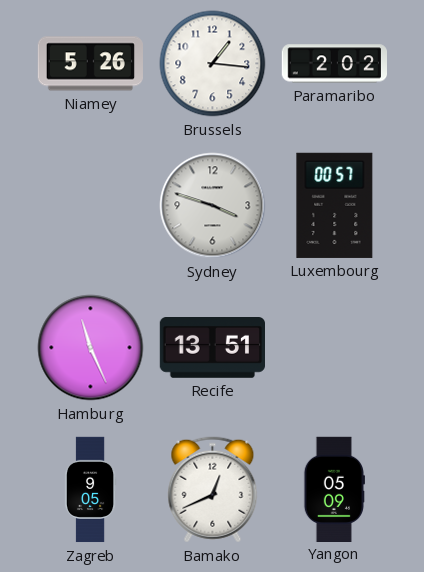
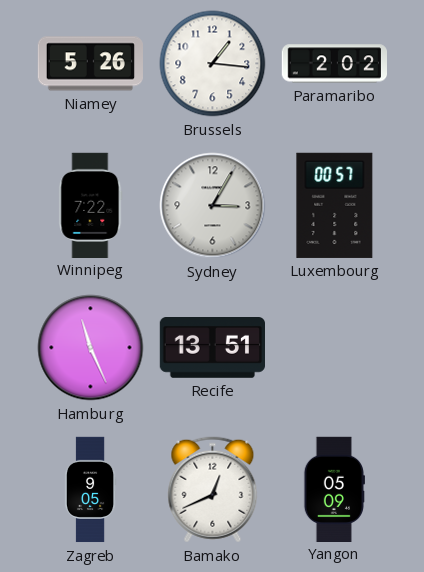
Winnipeg: none -> 7:22
Sydney: 3:48 -> 3:05
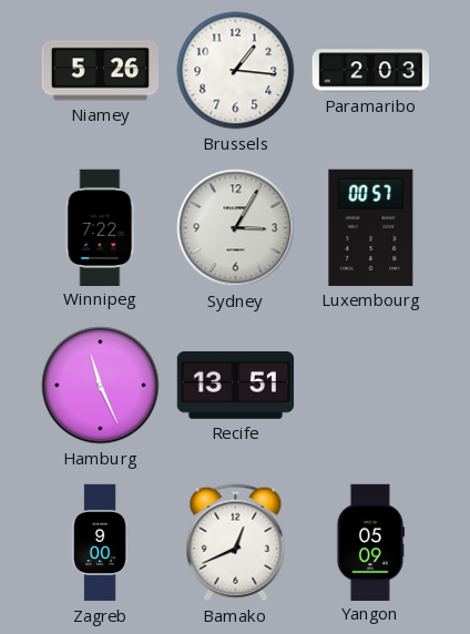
Paramaribo: 2:02 -> 2:03
Zagreb: 9:05 -> 9:00
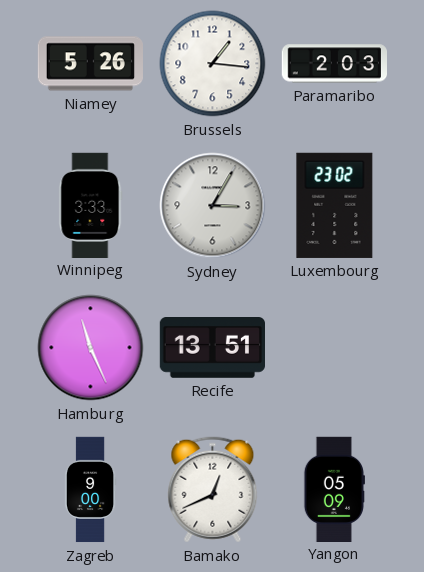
Winnipeg: 7:22 -> 3:33
Luxembourg: 00:57 -> 23:02
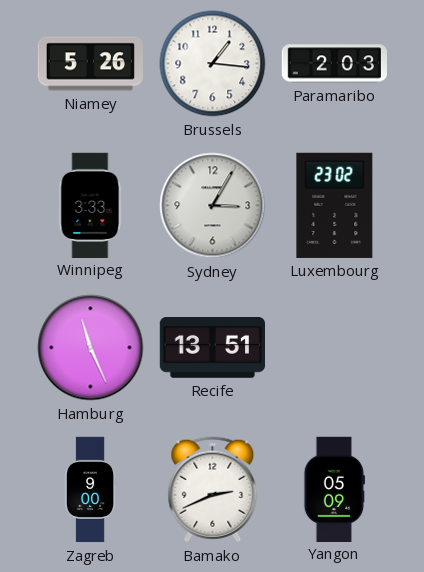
Bamako: 12:41 -> 2:41
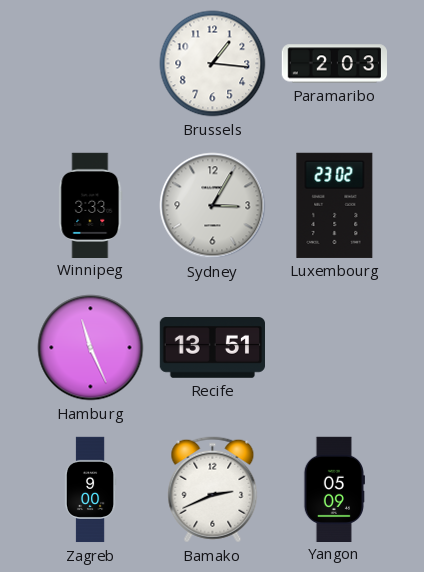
Niamey: 5:26 -> none
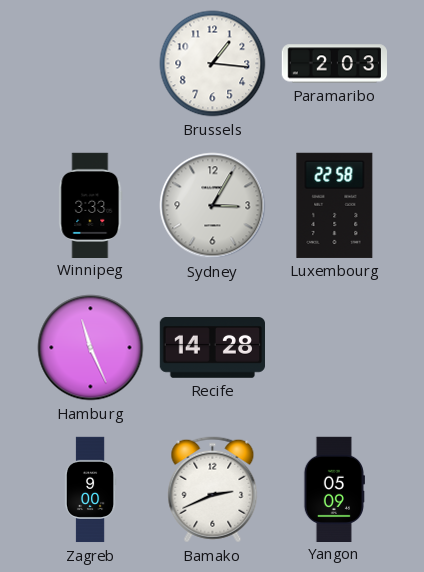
Luxembourg: 23:02 -> 22:58
Recife: 13:51 -> 14:28
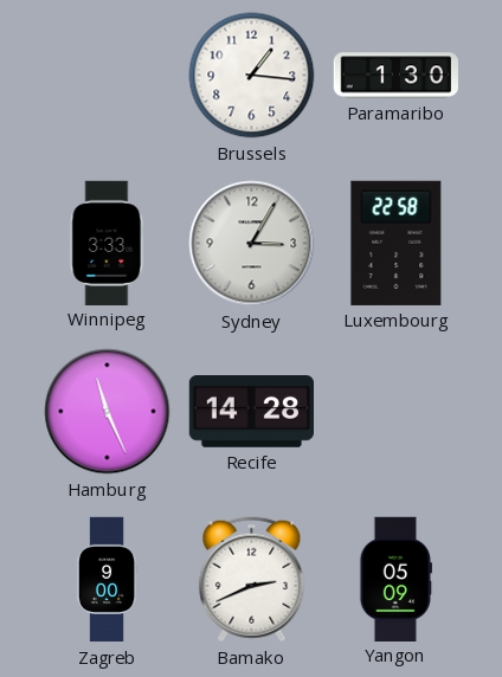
Paramaribo: 2:03 -> 1:30
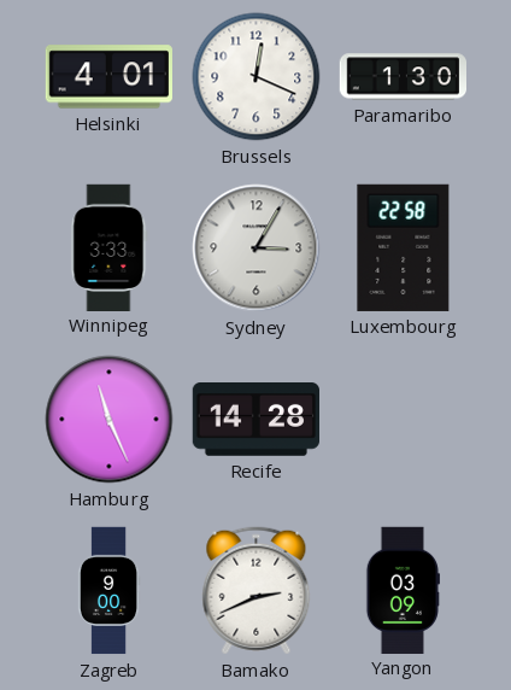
Helsinki: none -> 4:01
Brussels: 1:16 -> 12:19
Yangon: 05:09 -> 03:09
